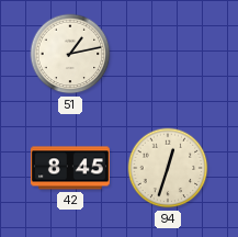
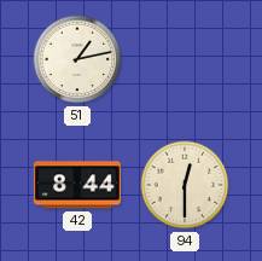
42: 8:45 -> 8:44
94: 12:33 -> 12:30
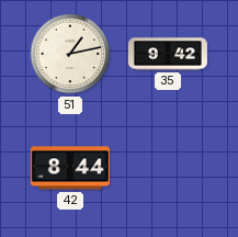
35: none -> 9:42
94: 12:30 -> none
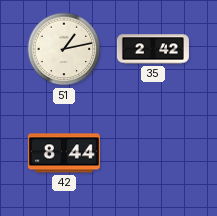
35: 9:42 -> 2:42
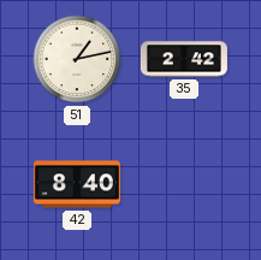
42: 8:44 -> 8:40
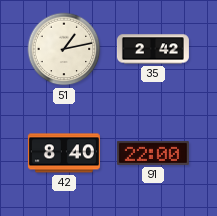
91: none -> 22:00
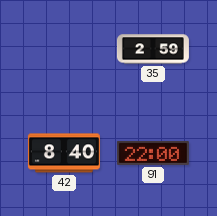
51: 1:13 -> none
35: 2:42 -> 2:59
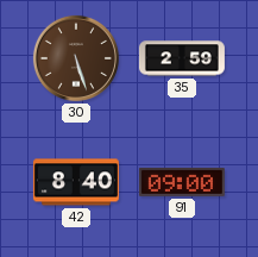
30: none -> 5:27
91: 22:00 -> 09:00
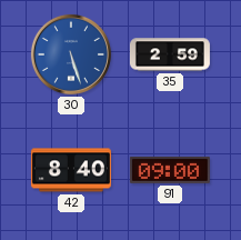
30 dial: brown -> blue
